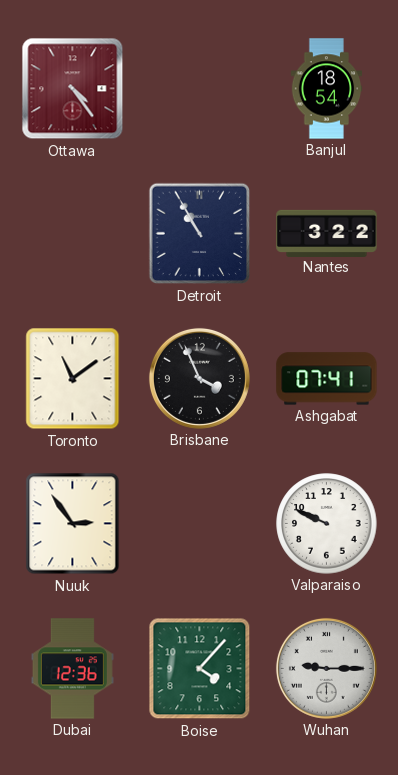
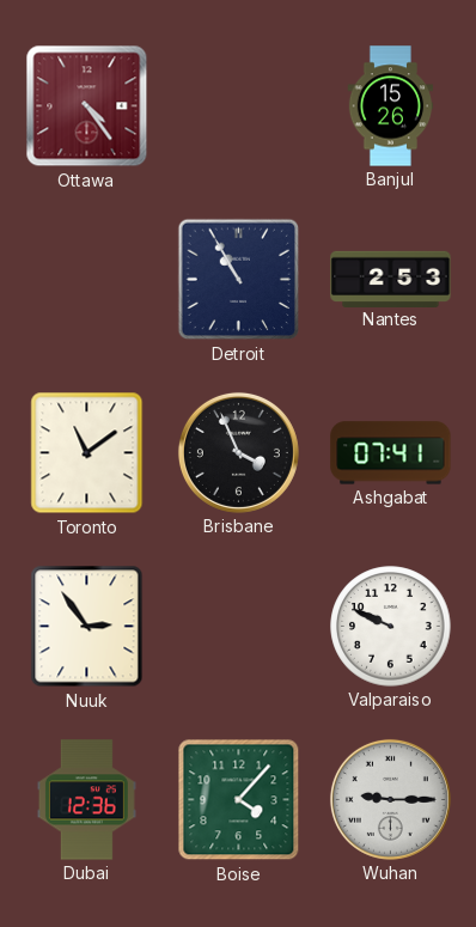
Banjul: 18:54 -> 15:26
Nantes: 3:22 -> 2:53
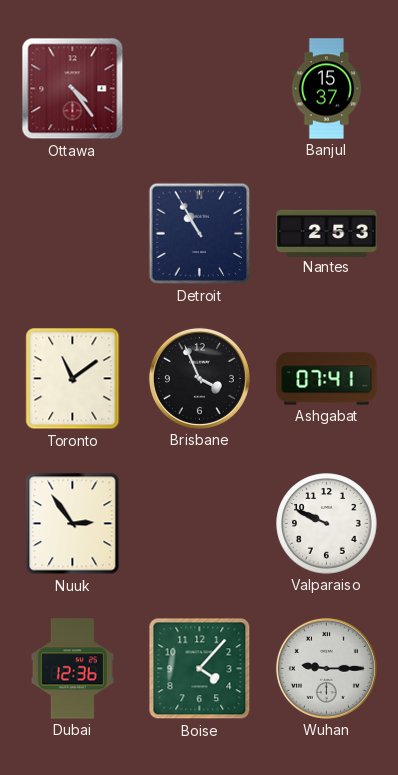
Banjul: 15:26 -> 15:37
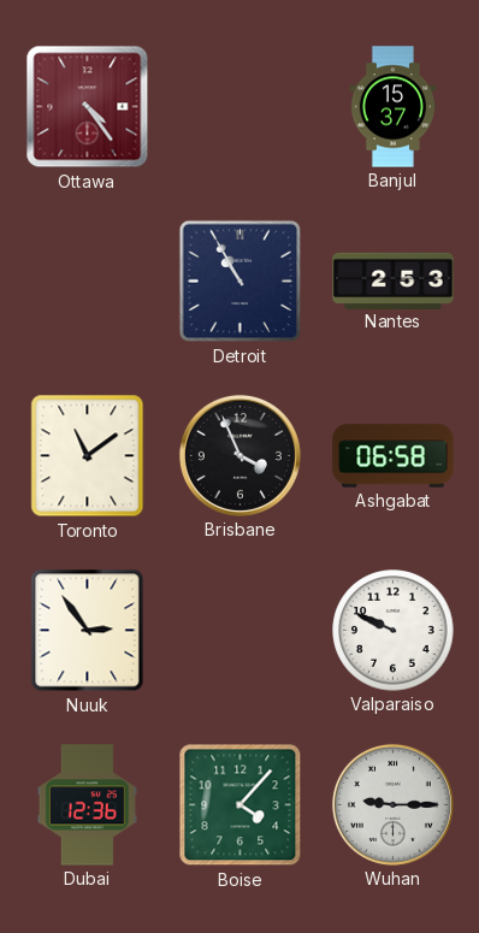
Ashgabat: 07:41 -> 06:58
